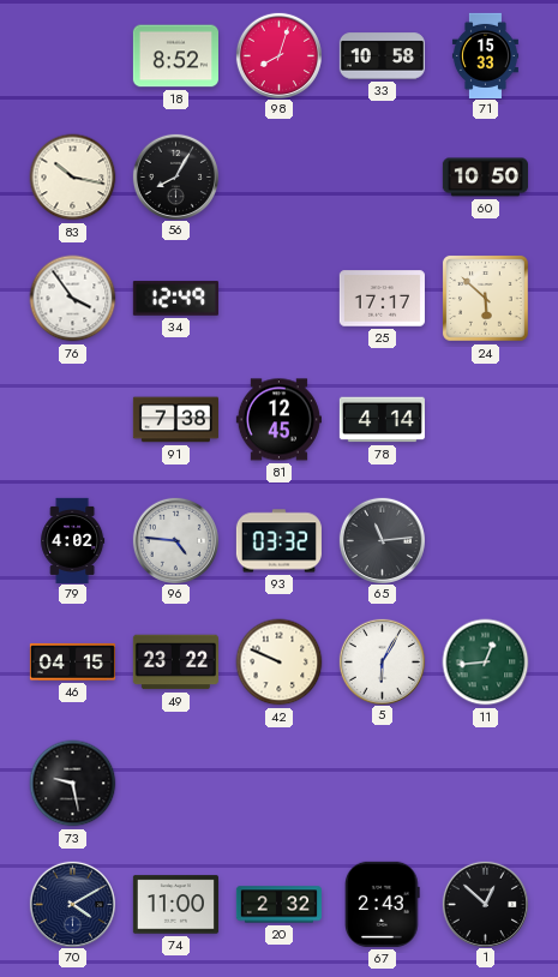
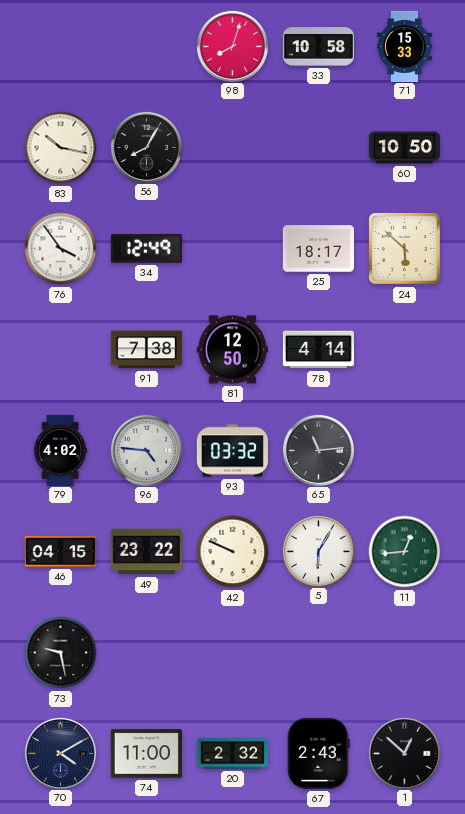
18: 8:52 -> none
25: 17:17 -> 18:17
81: 12:45 -> 12:50
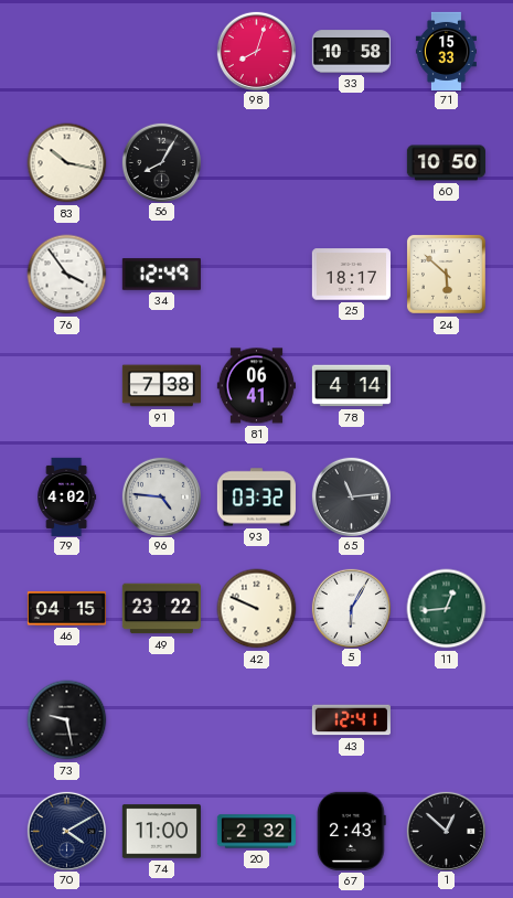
81: 12:50 -> 06:41
43: none -> 12:41
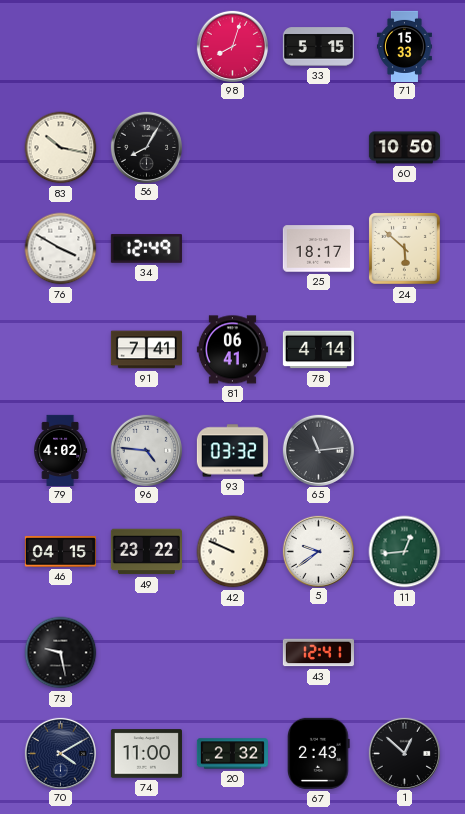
33: 10:58 -> 5:15
76: 3:54 -> 3:50
91: 7:38 -> 7:41
5: 6:05 -> 9:39
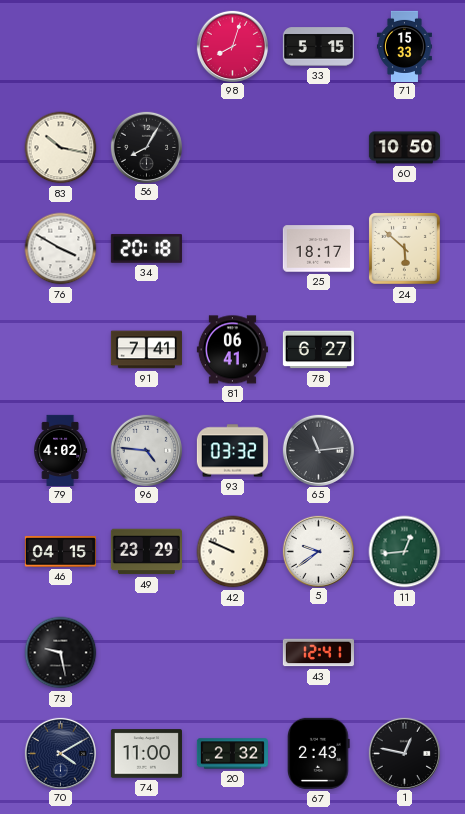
34: 12:49 -> 20:18
78: 4:14 -> 6:27
49: 23:22 -> 23:29
1: 12:52 -> 12:47
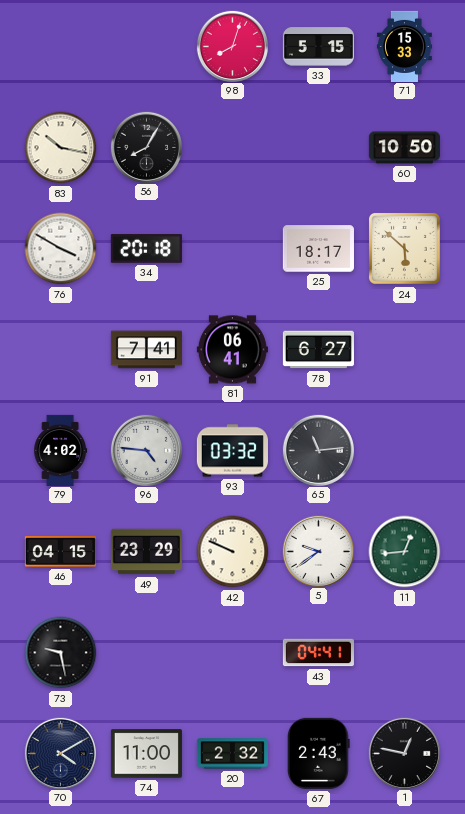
43: 12:41 -> 04:41
